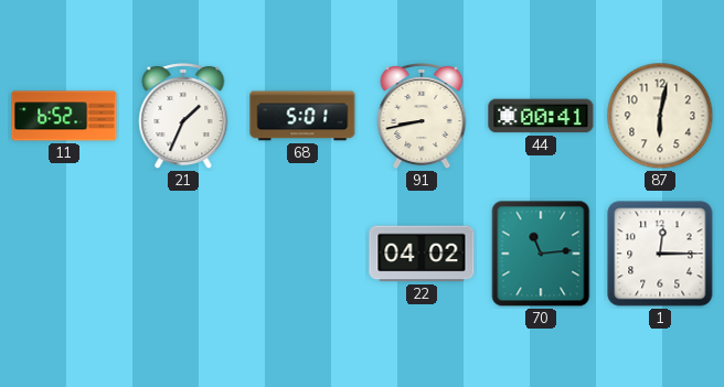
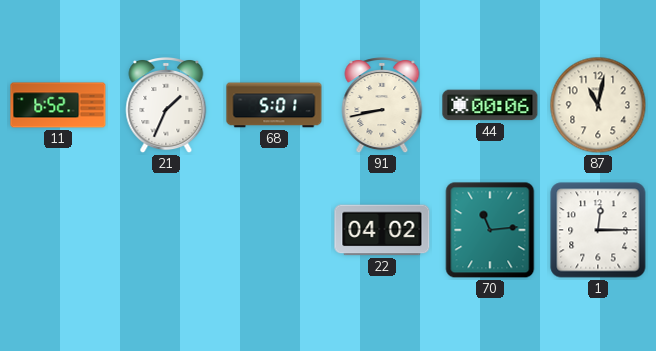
44: 00:41 -> 00:06
87: 6:02 -> 11:02
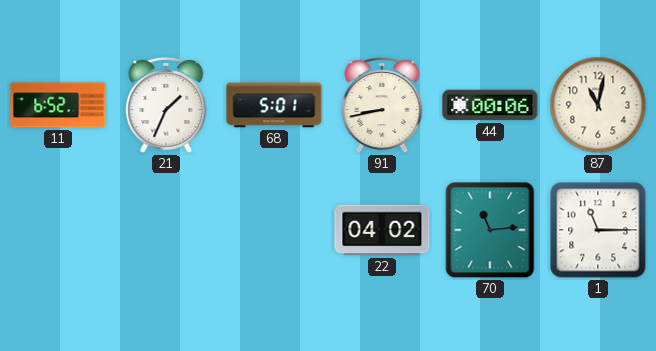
1: 12:15 -> 11:15
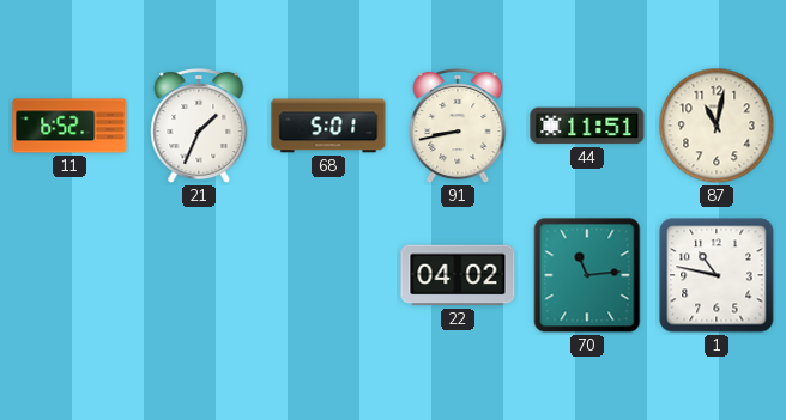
44: 00:06 -> 11:51
1: 11:15 -> 10:47
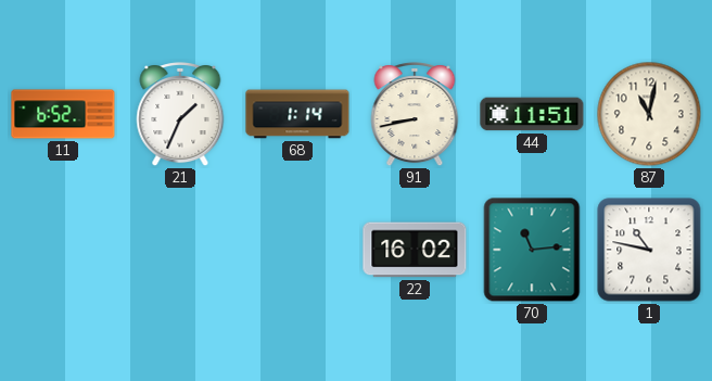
68: 5:01 -> 1:14
22: 04:02 -> 16:02
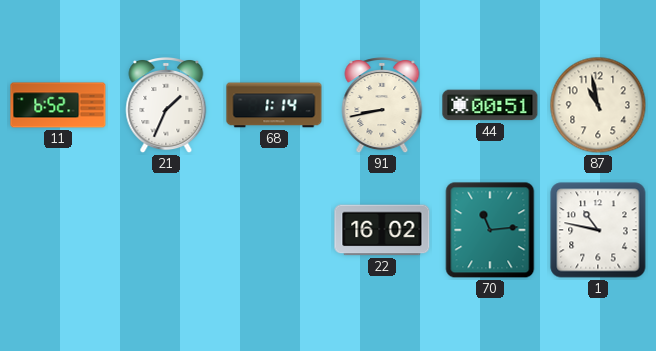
44: 11:51 -> 00:51
87: 11:02 -> 10:58
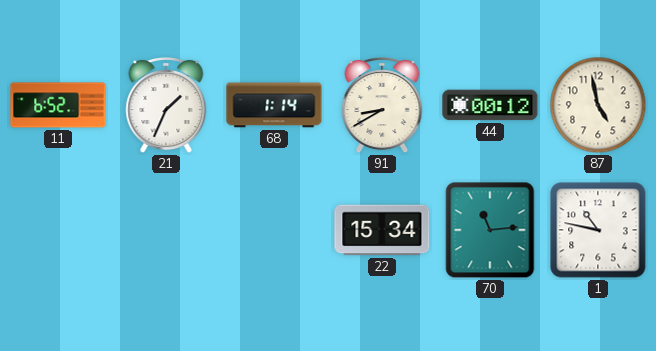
91: 8:43 -> 8:40
44: 00:51 -> 00:12
87: 10:58 -> 4:58
22: 16:02 -> 15:34
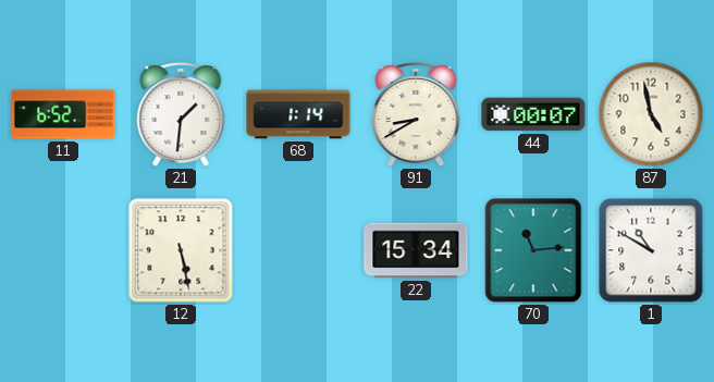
21: 1:34 -> 1:31
44: 00:12 -> 00:07
12: none -> 5:28
1: 10:47 -> 10:50
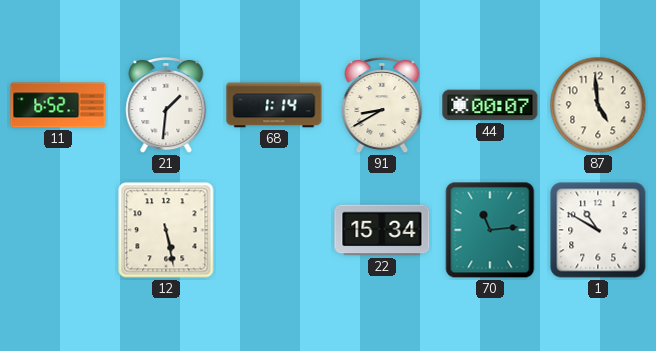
87: 4:58 -> 4:59
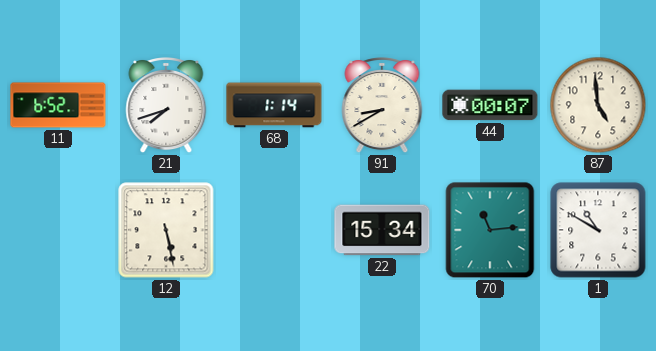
21: 1:31 -> 7:42
